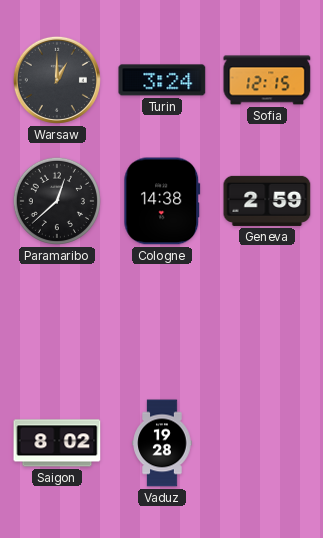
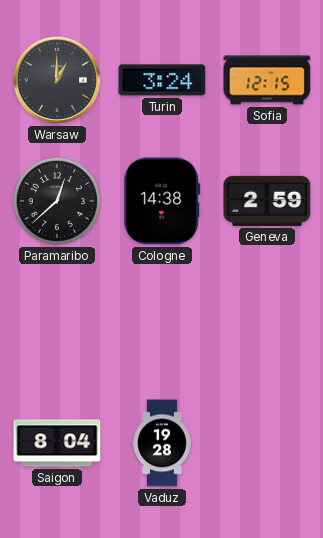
Saigon: 8:02 -> 8:04
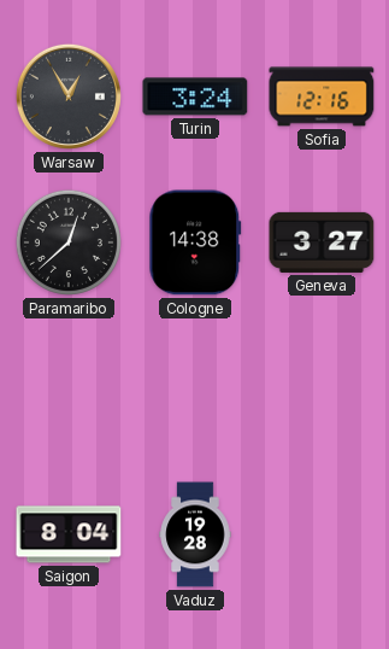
Warsaw: 1:00 -> 12:55
Sofia: 12:15 -> 12:16
Geneva: 2:59 -> 3:27
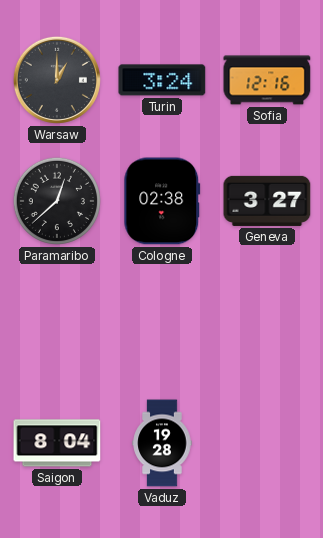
Warsaw: 12:55 -> 1:00
Cologne: 14:38 -> 02:38
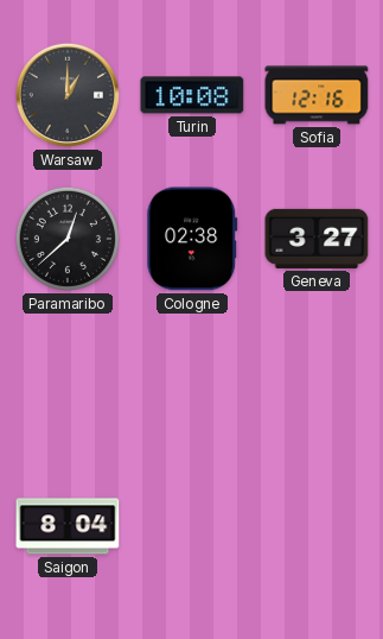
Turin: 3:24 -> 10:08
Vaduz: 19:28 -> none
